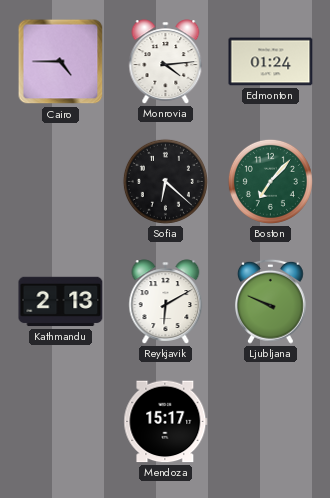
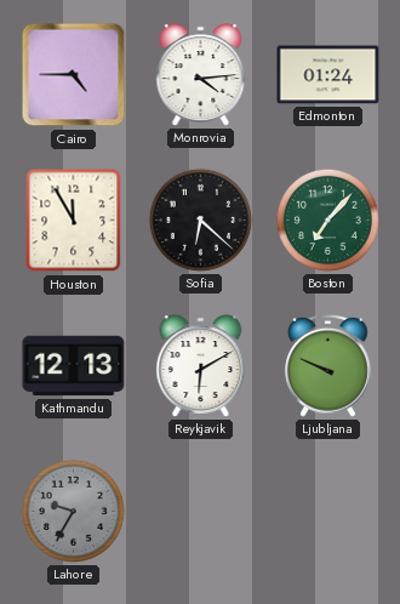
Houston: none -> 11:55
Kathmandu: 2:13 -> 12:13
Lahore: none -> 9:35
Mendoza: 15:17 -> none
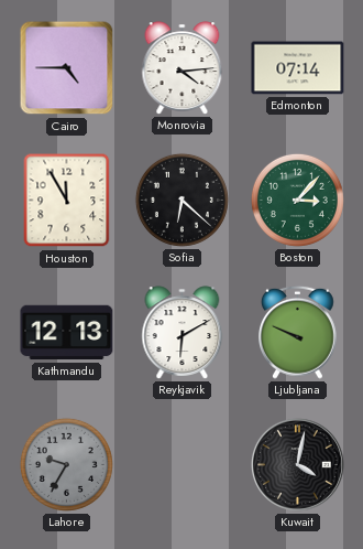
Edmonton: 01:24 -> 07:14
Boston: 7:07 -> 3:07
Kuwait: none -> 4:02
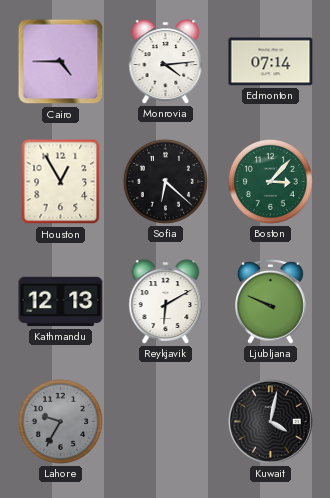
Houston: 11:55 -> 12:55
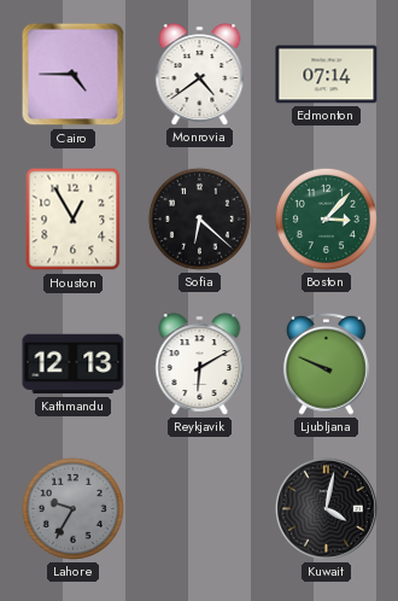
Monrovia: 4:14 -> 4:39
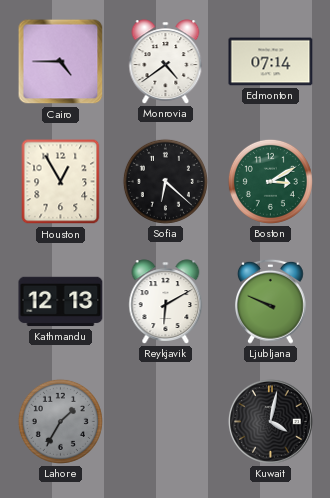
Boston: 3:07 -> 3:10
Lahore: 9:35 -> 1:35
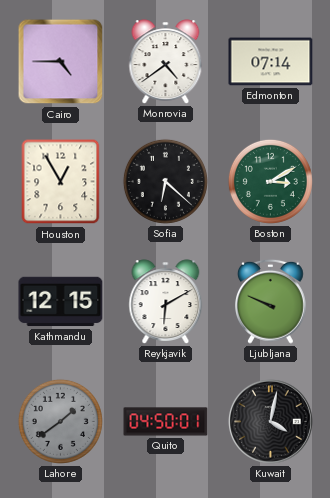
Kathmandu: 12:13 -> 12:15
Lahore: 1:35 -> 1:39
Quito: none -> 04:50
